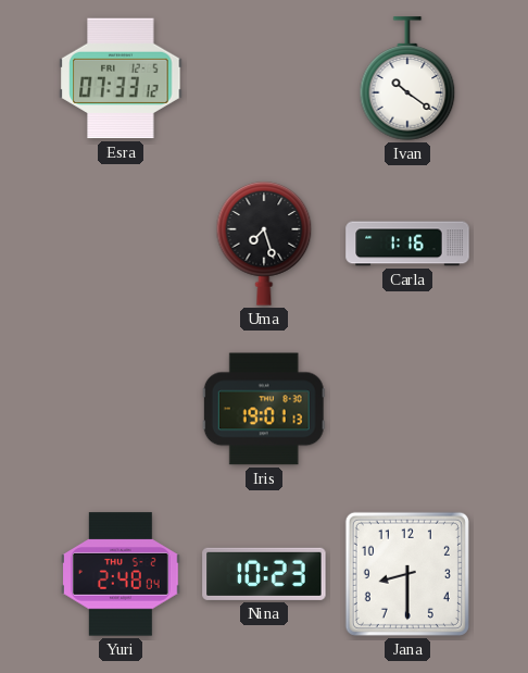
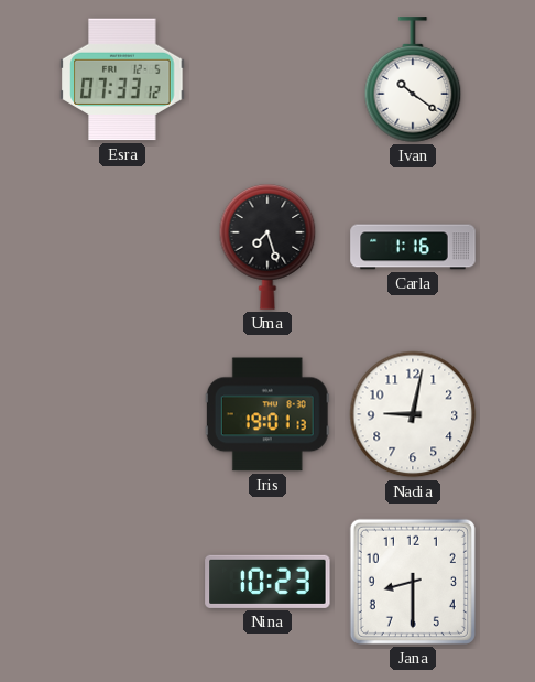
Nadia: none -> 9:02
Yuri: 2:48 -> none
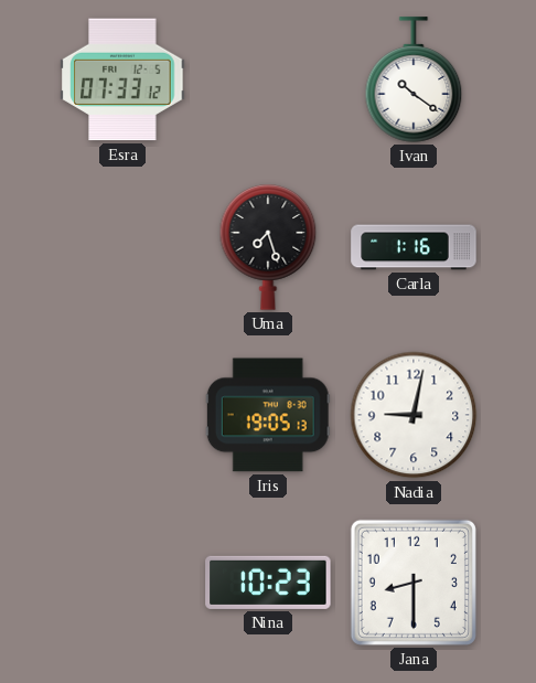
Iris: 19:01 -> 19:05
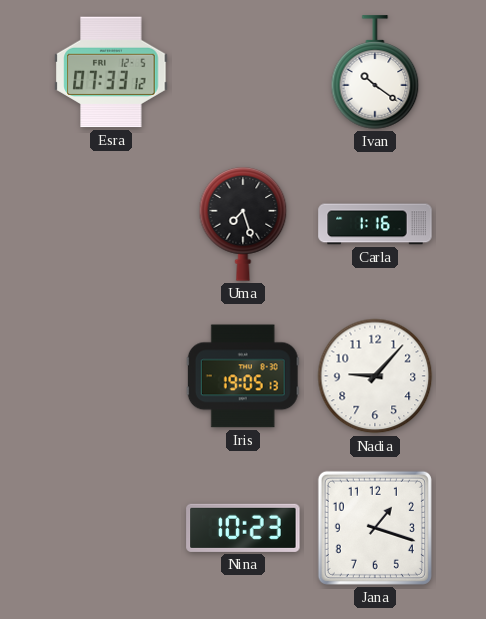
Nadia: 9:02 -> 9:07
Jana: 8:30 -> 1:18
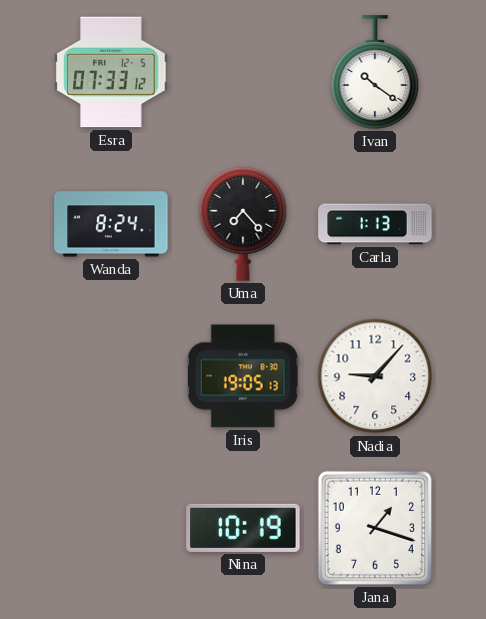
Wanda: none -> 8:24
Uma: 7:27 -> 7:23
Carla: 1:16 -> 1:13
Nina: 10:23 -> 10:19
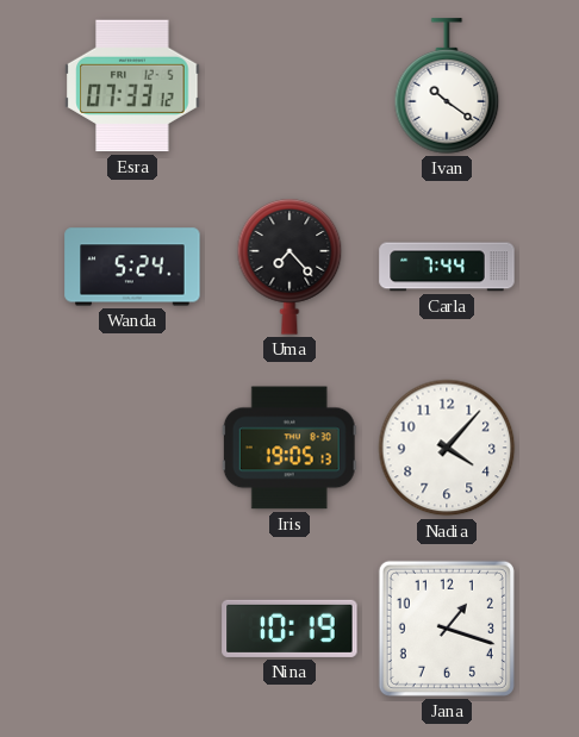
Wanda: 8:24 -> 5:24
Carla: 1:13 -> 7:44
Nadia: 9:07 -> 4:07
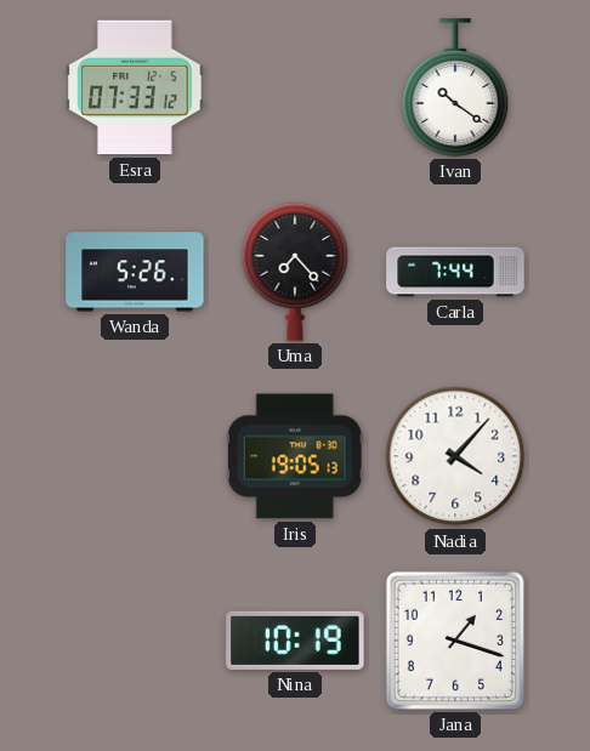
Wanda: 5:24 -> 5:26
